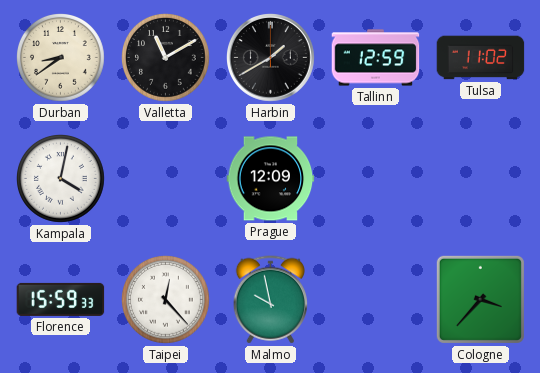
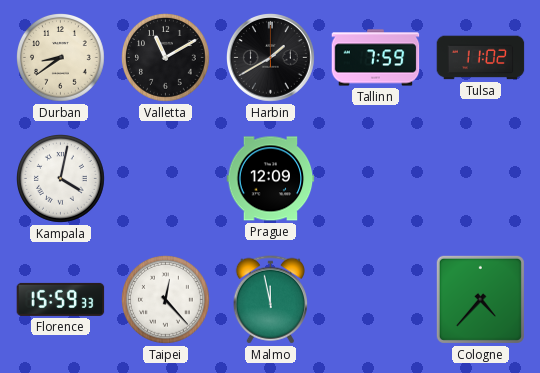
Tallinn: 12:59 -> 7:59
Malmo: 9:58 -> 11:58
Cologne: 3:37 -> 4:37
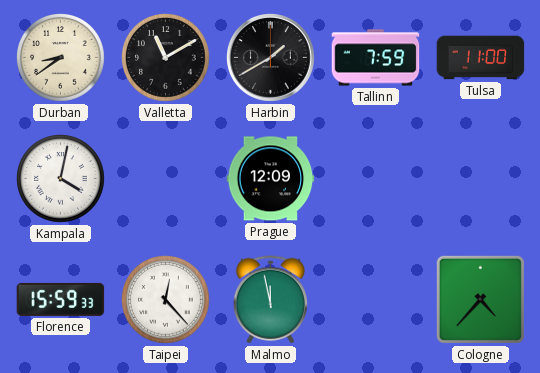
Tulsa: 11:02 -> 11:00
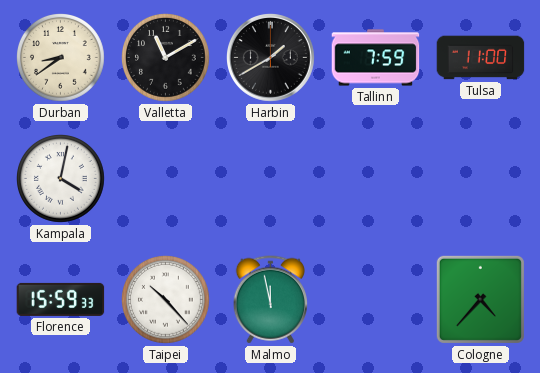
Prague: 12:09 -> none
Taipei: 12:23 -> 10:23
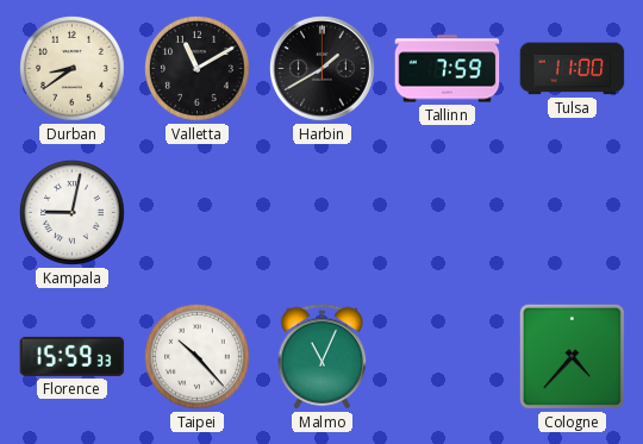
Kampala: 4:02 -> 9:02
Malmo: 11:58 -> 11:04
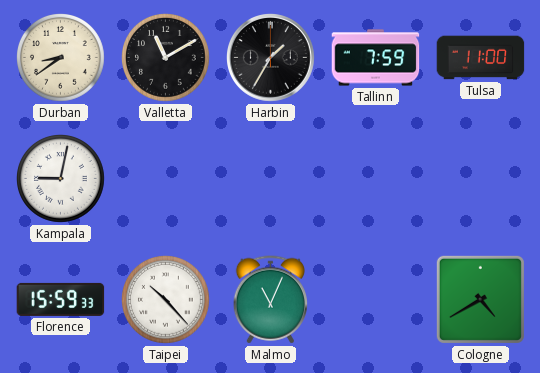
Harbin: 1:40 -> 1:35
Cologne: 4:37 -> 4:40
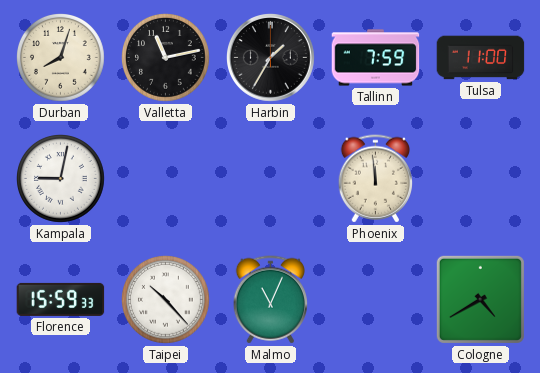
Durban: 8:39 -> 8:03
Valletta: 11:10 -> 11:13
Phoenix: none -> 11:59
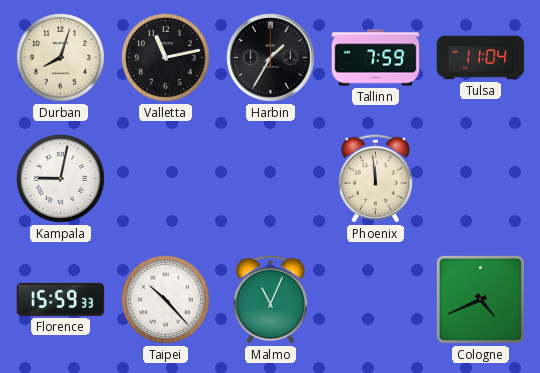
Tulsa: 11:00 -> 11:04
Cologne: 4:40 -> 4:41
